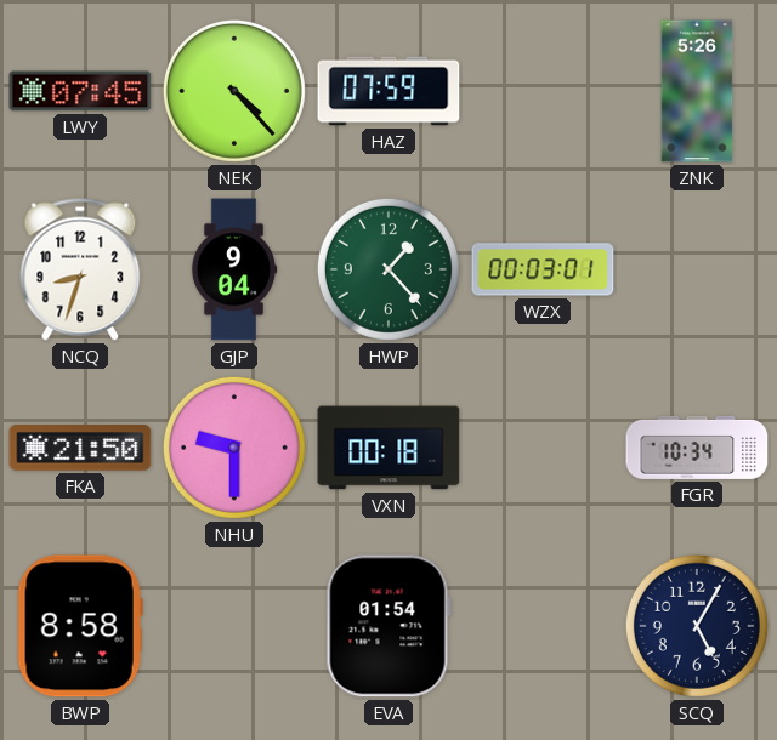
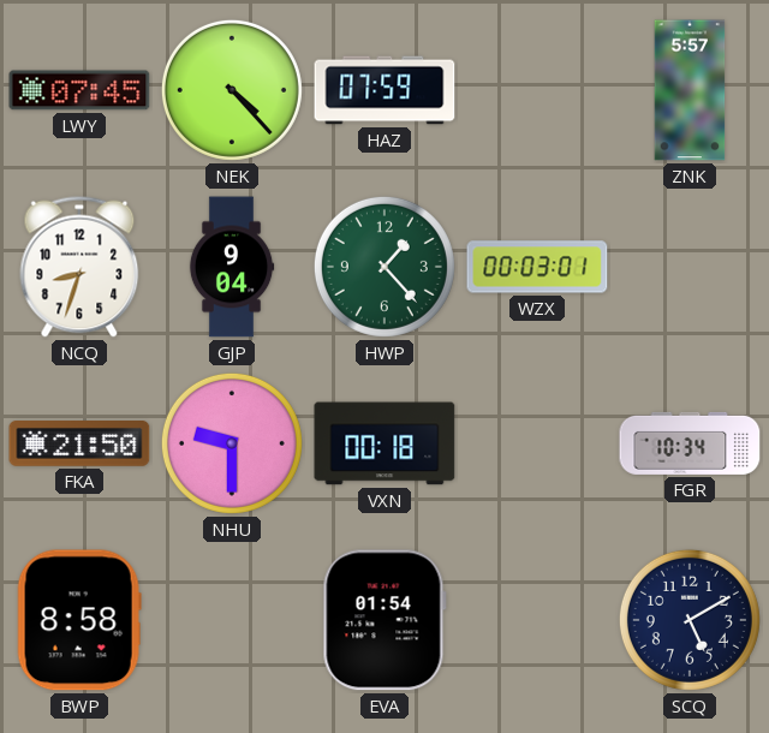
ZNK: 5:26 -> 5:57
SCQ: 5:05 -> 5:10
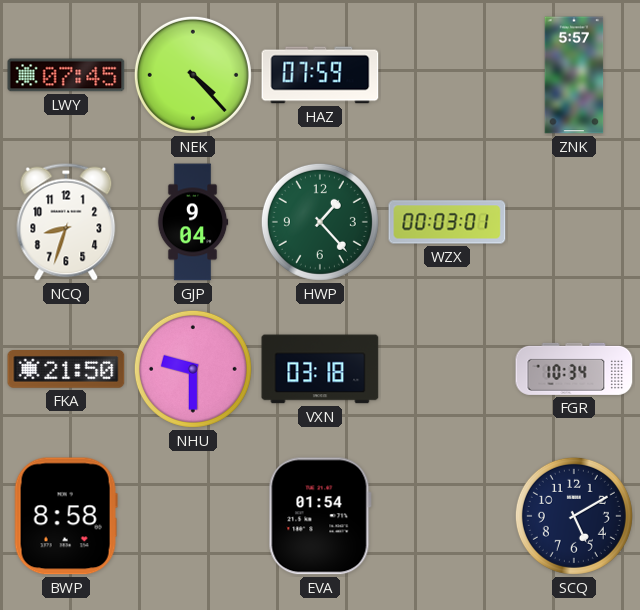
VXN: 00:18 -> 03:18
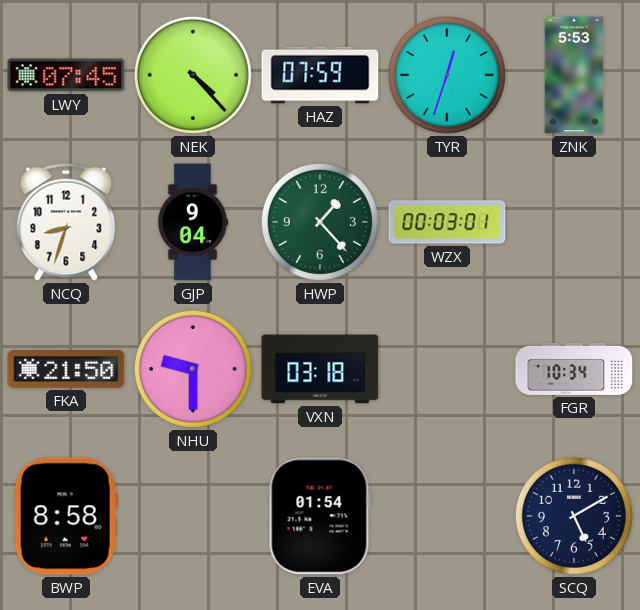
TYR: none -> 12:33
ZNK: 5:57 -> 5:53
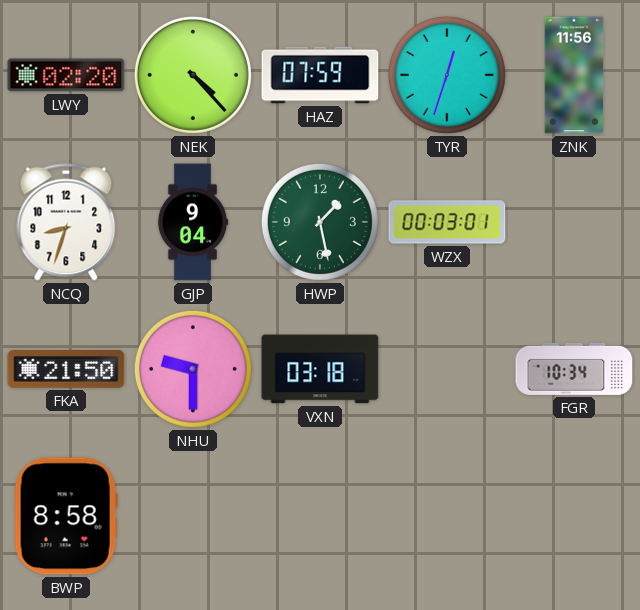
LWY: 07:45 -> 02:20
ZNK: 5:53 -> 11:56
HWP: 1:23 -> 1:28
EVA: 01:54 -> none
SCQ: 5:10 -> none
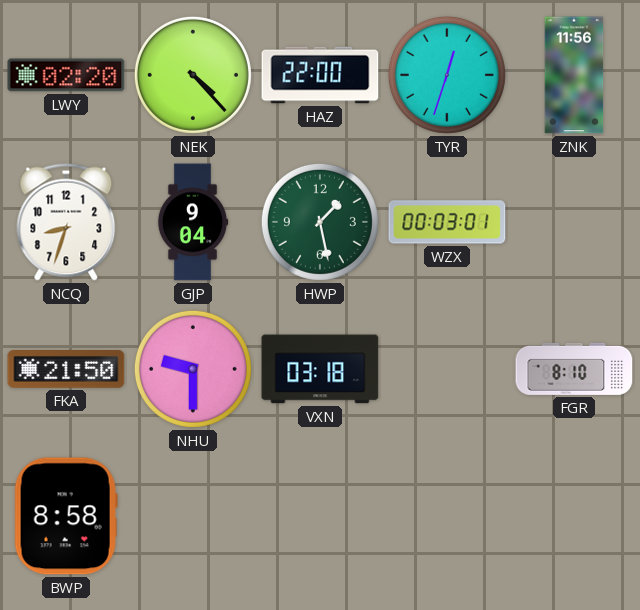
HAZ: 07:59 -> 22:00
FGR: 10:34 -> 8:10
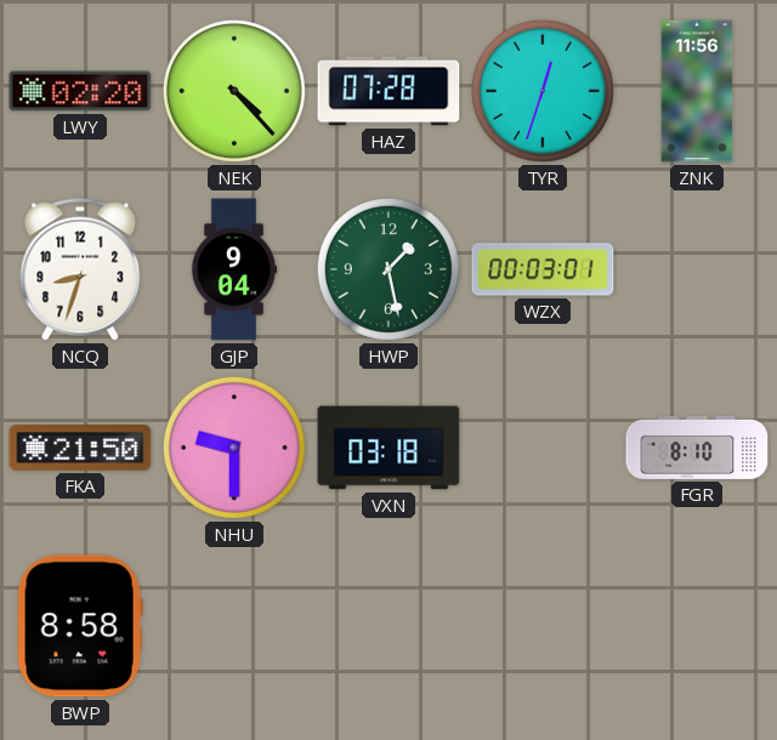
HAZ: 22:00 -> 07:28
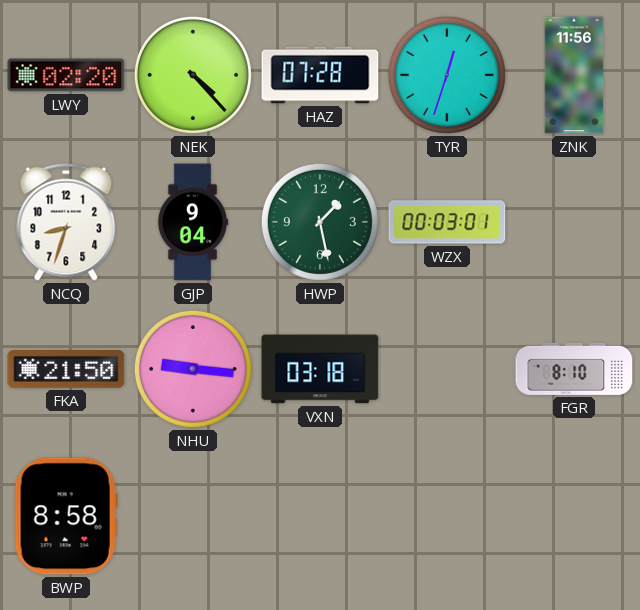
NHU: 9:30 -> 9:16
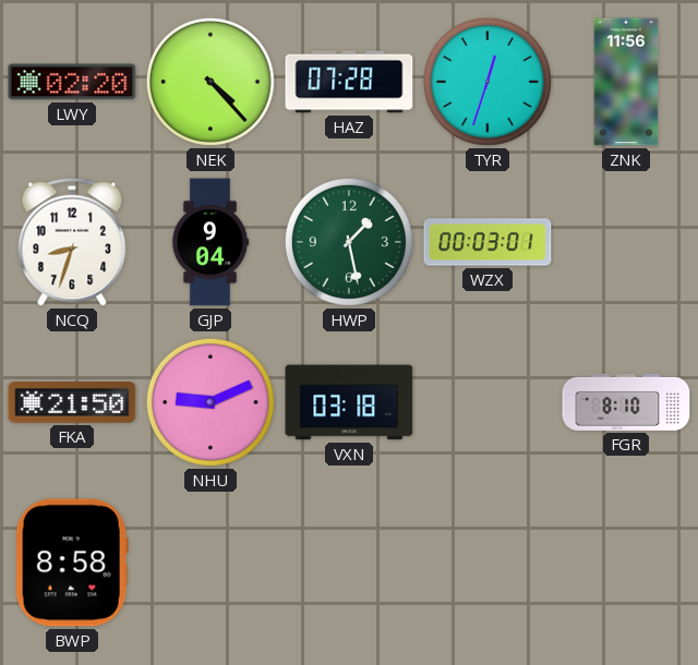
NHU: 9:16 -> 9:11
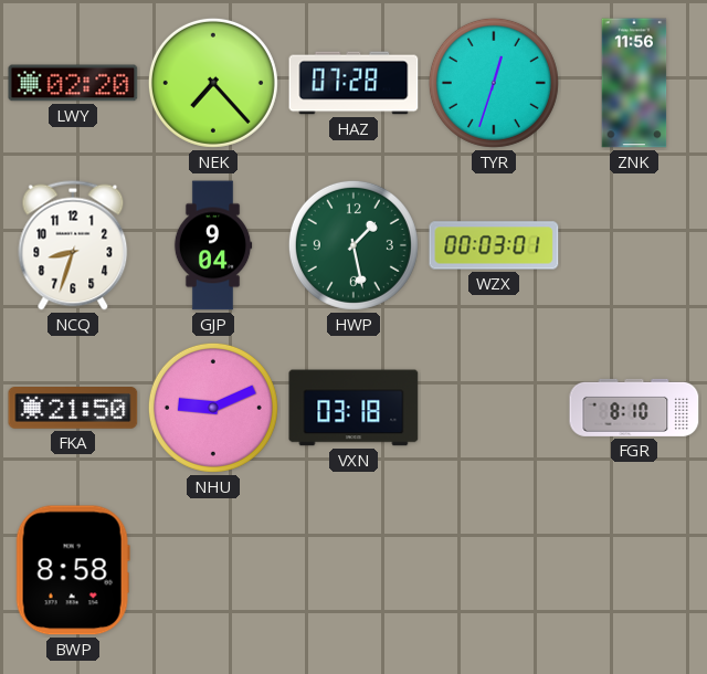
NEK: 4:23 -> 7:23
